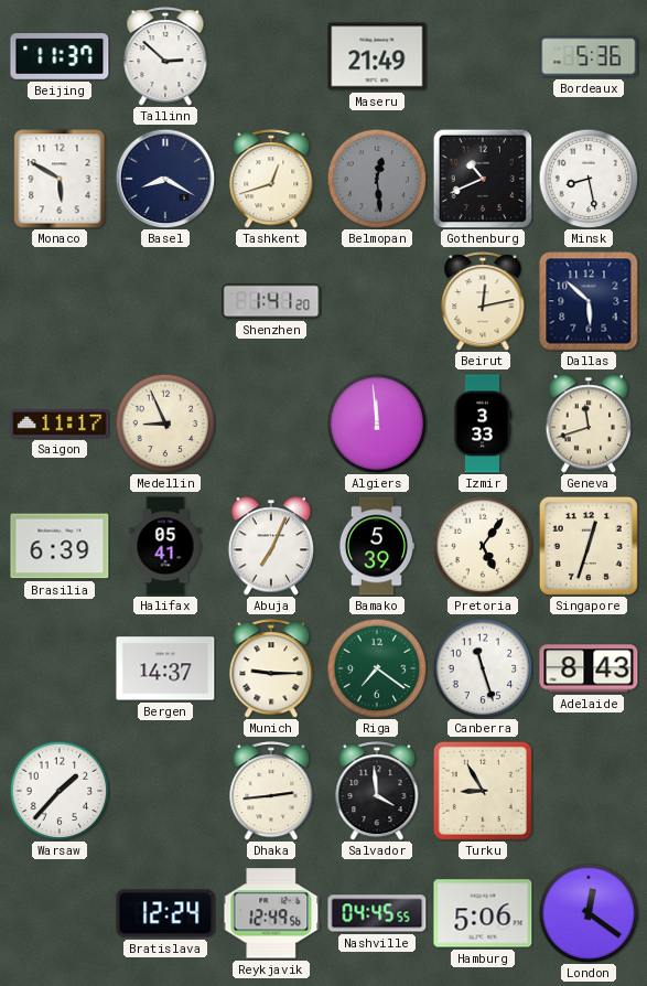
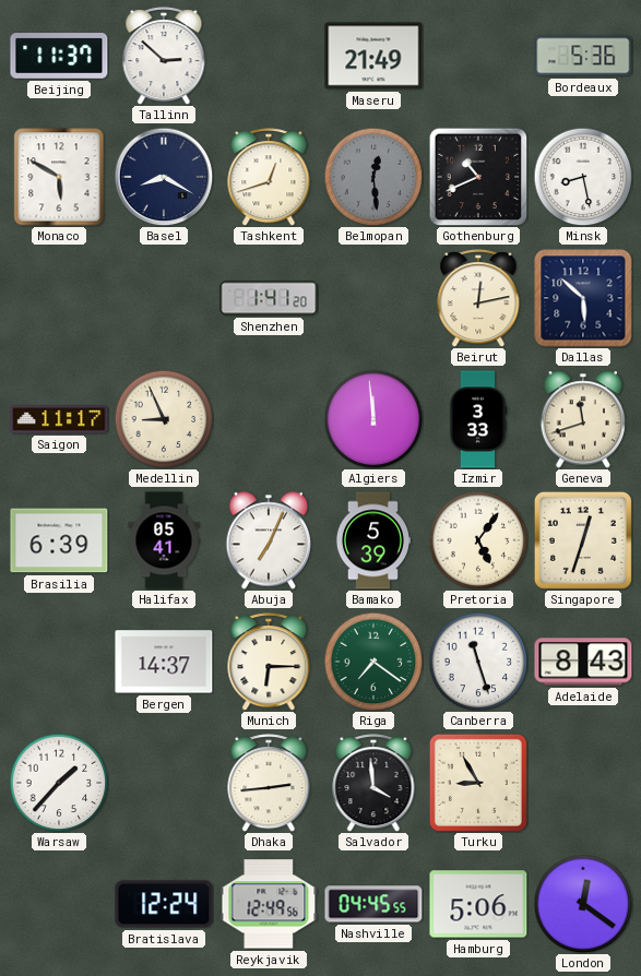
Munich: 9:15 -> 6:15
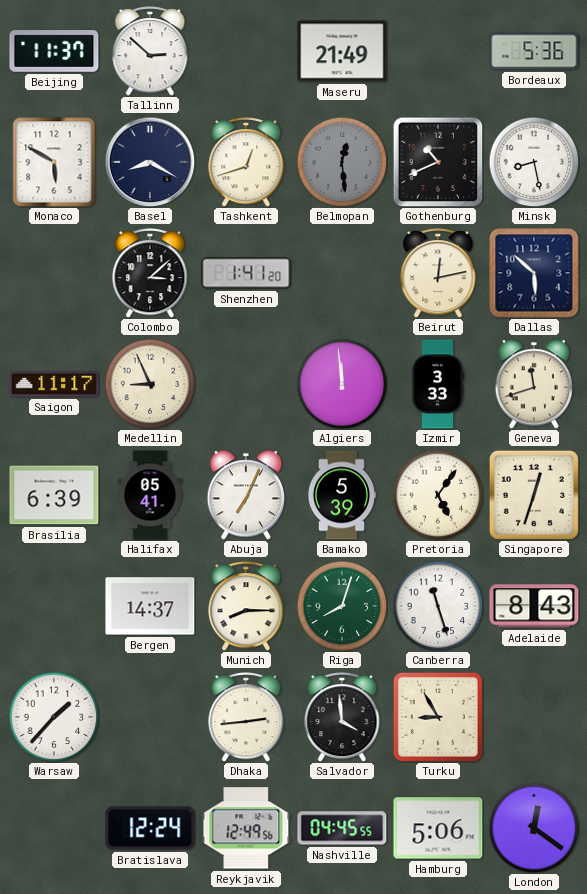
Colombo: none -> 3:08
Munich: 6:15 -> 8:15
Riga: 7:21 -> 8:03
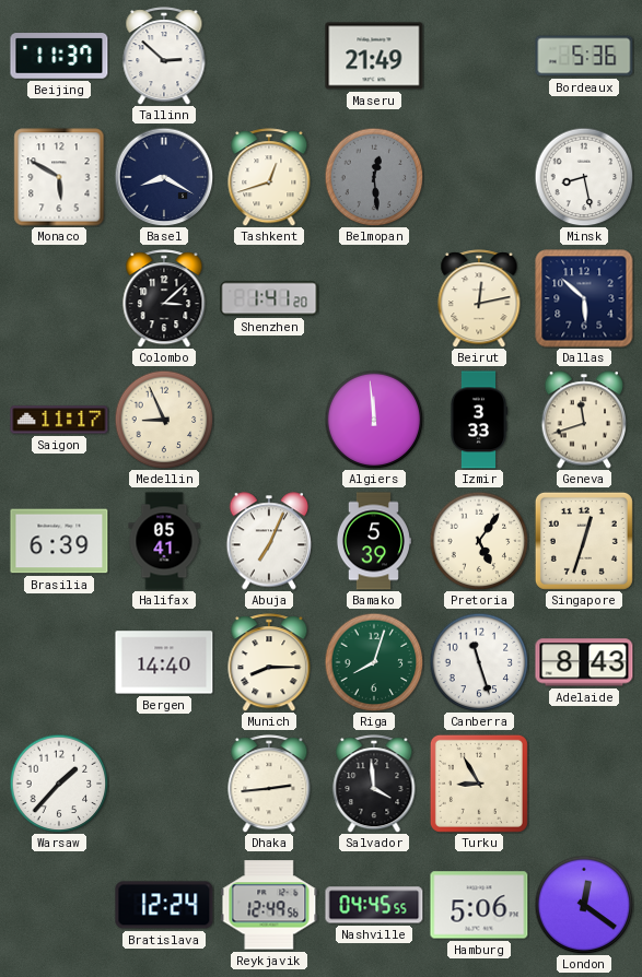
Gothenburg: 10:41 -> none
Bergen: 14:37 -> 14:40
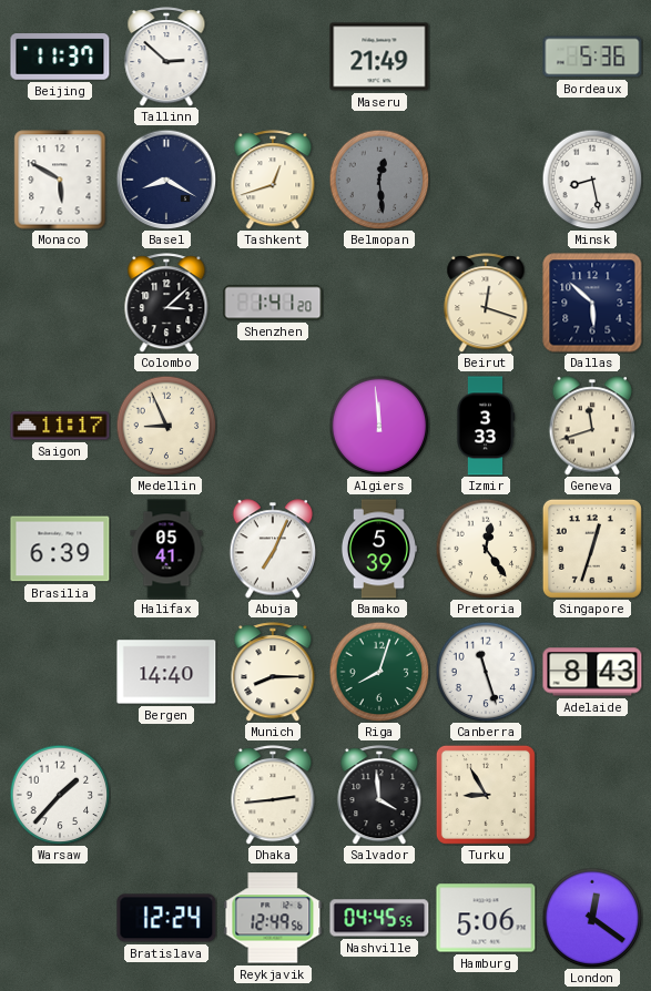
Beirut: 12:13 -> 12:18
Pretoria: 5:06 -> 12:24
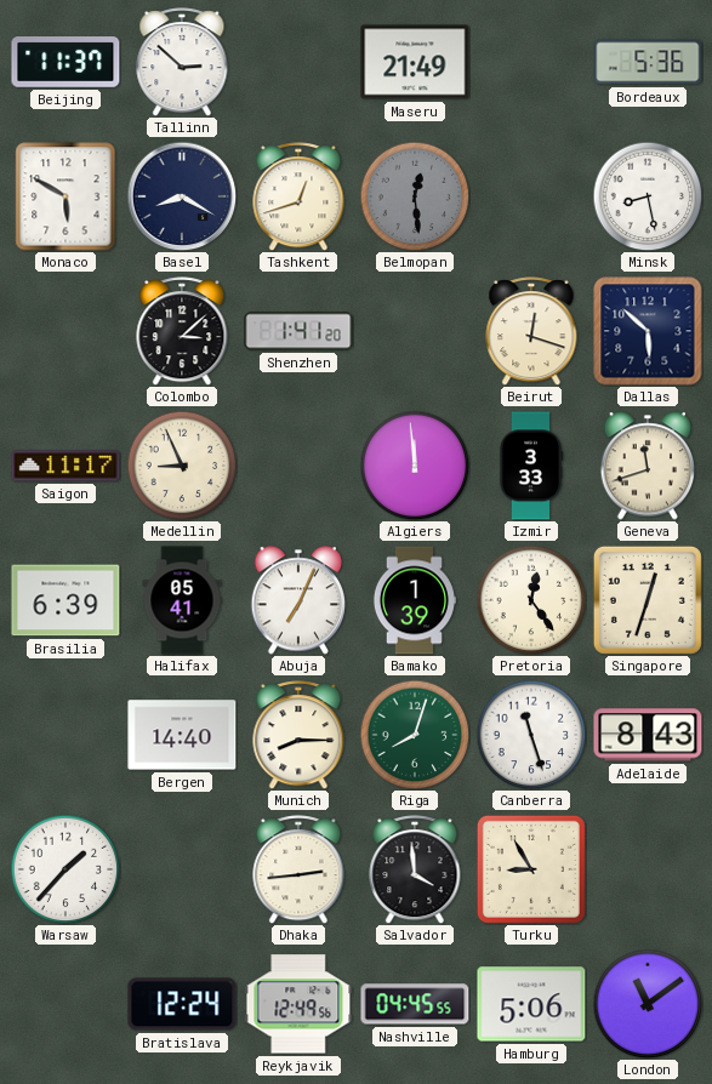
Bamako: 5:39 -> 1:39
London: 12:21 -> 11:09
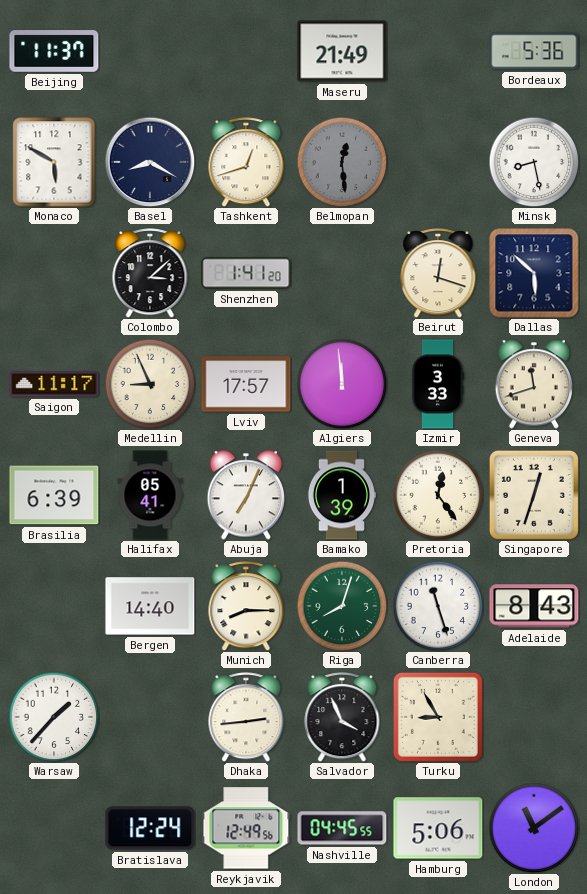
Tallinn: 2:52 -> none
Lviv: none -> 17:57
Salvador: 3:59 -> 3:56
